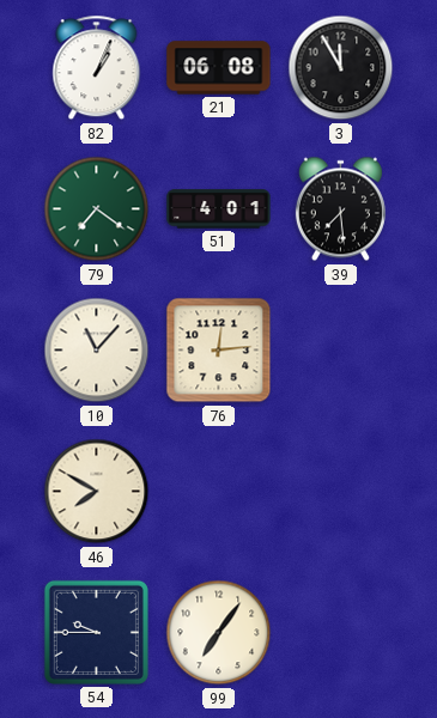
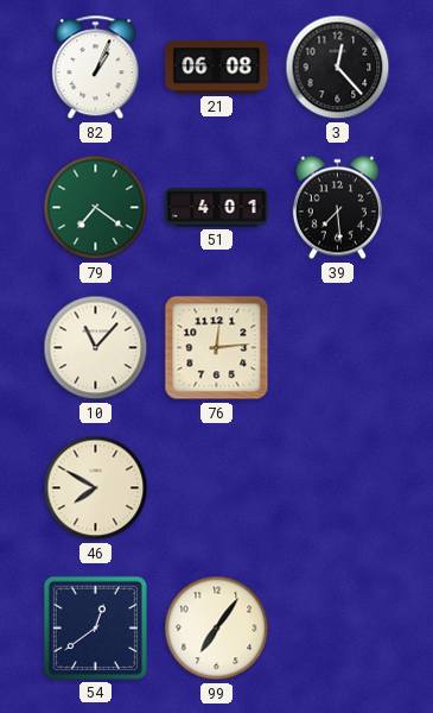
3: 11:55 -> 12:23
54: 9:45 -> 12:39
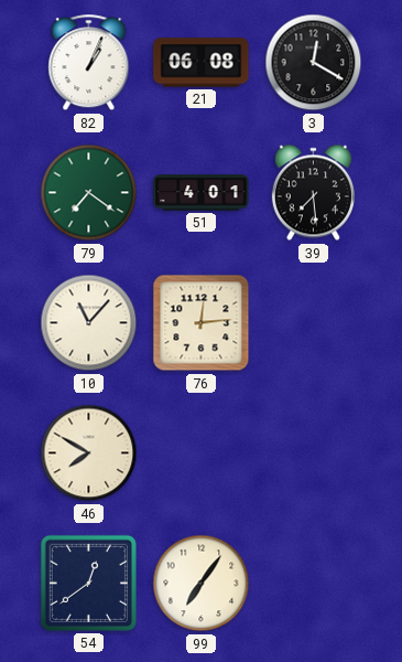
3: 12:23 -> 12:20
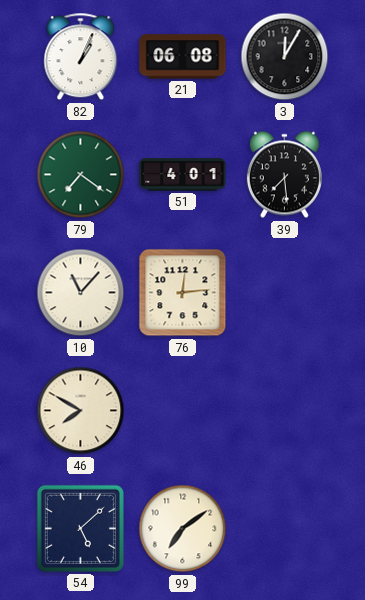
3: 12:20 -> 12:05
54: 12:39 -> 5:08
99: 7:06 -> 7:09
